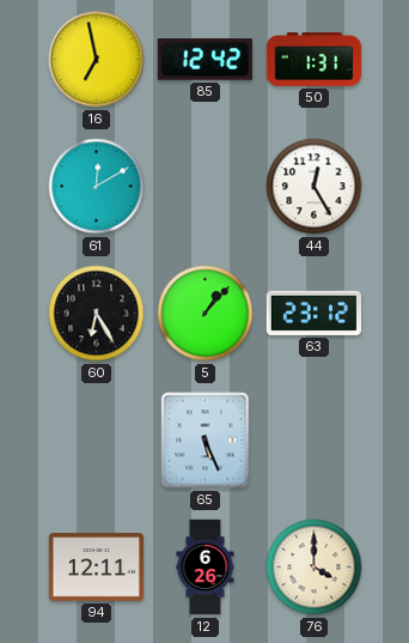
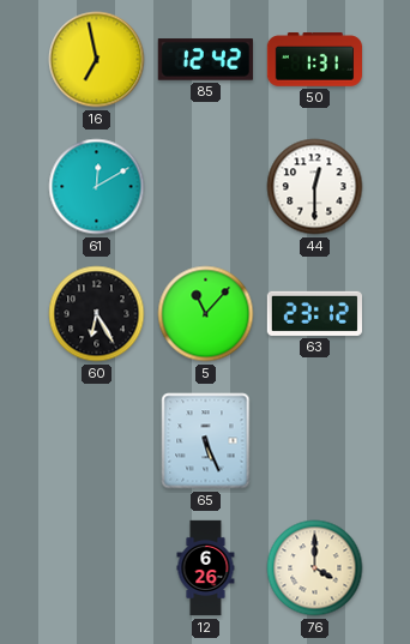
44: 12:25 -> 12:30
5: 1:07 -> 11:07
94: 12:11 -> none
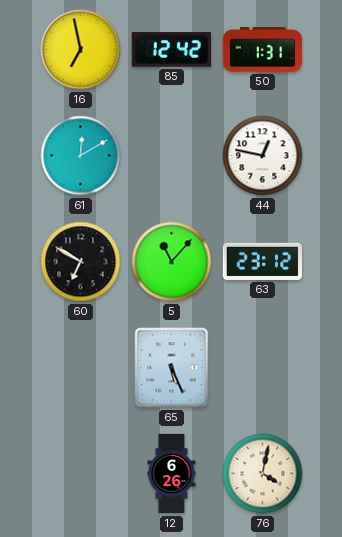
44: 12:30 -> 12:47
60: 6:25 -> 6:50
76: 4:00 -> 4:02
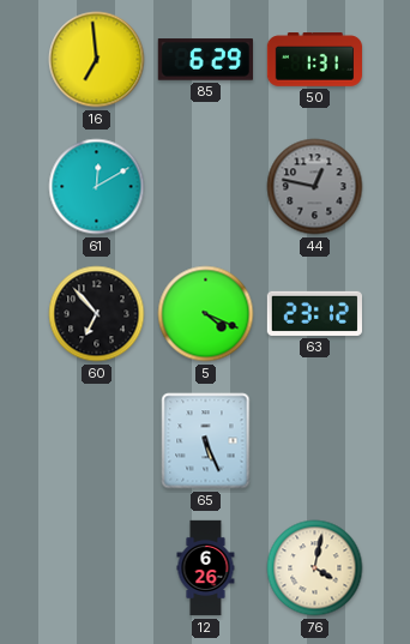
16: 6:58 -> 6:59
85: 12:42 -> 6:29
44 dial: white -> grey
60: 6:50 -> 6:53
5: 11:07 -> 4:19
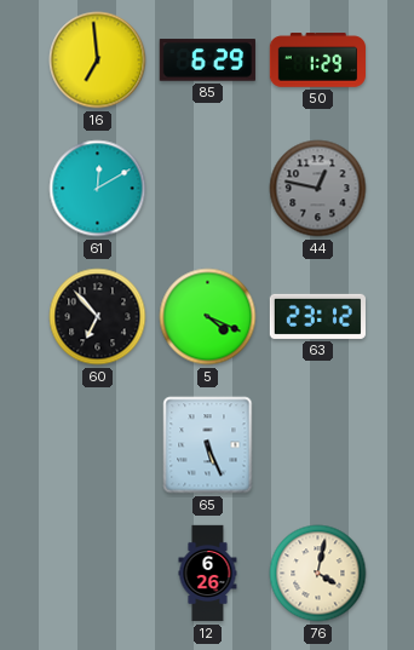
50: 1:31 -> 1:29
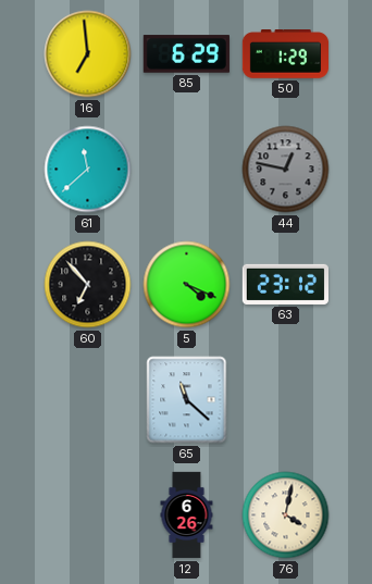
61: 12:10 -> 11:38
65: 5:26 -> 11:22
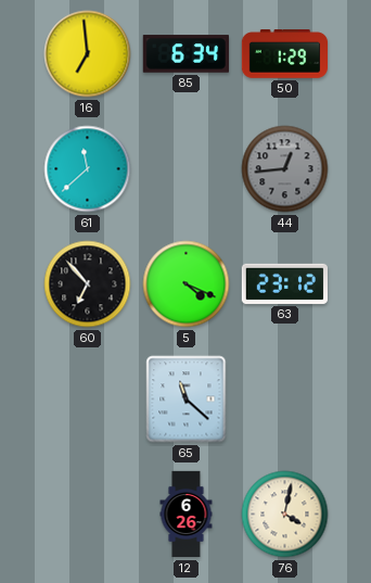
85: 6:29 -> 6:34
44: 12:47 -> 12:44
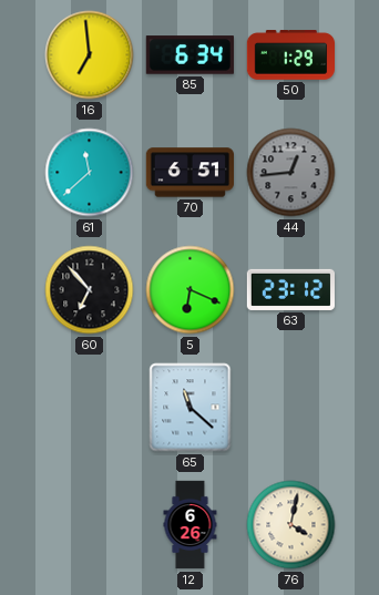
70: none -> 6:51
5: 4:19 -> 6:19
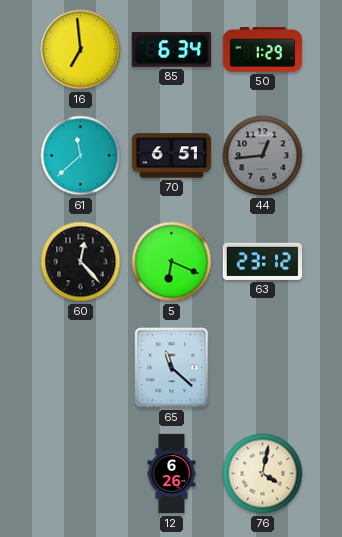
60: 6:53 -> 12:23
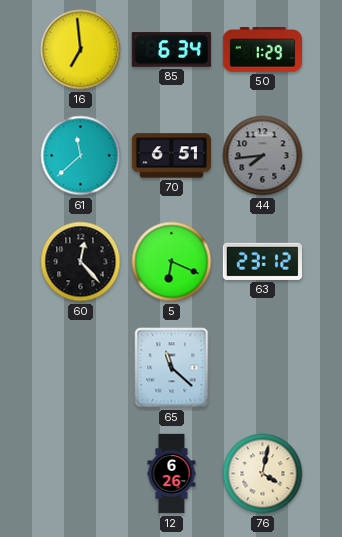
44: 12:44 -> 7:44
